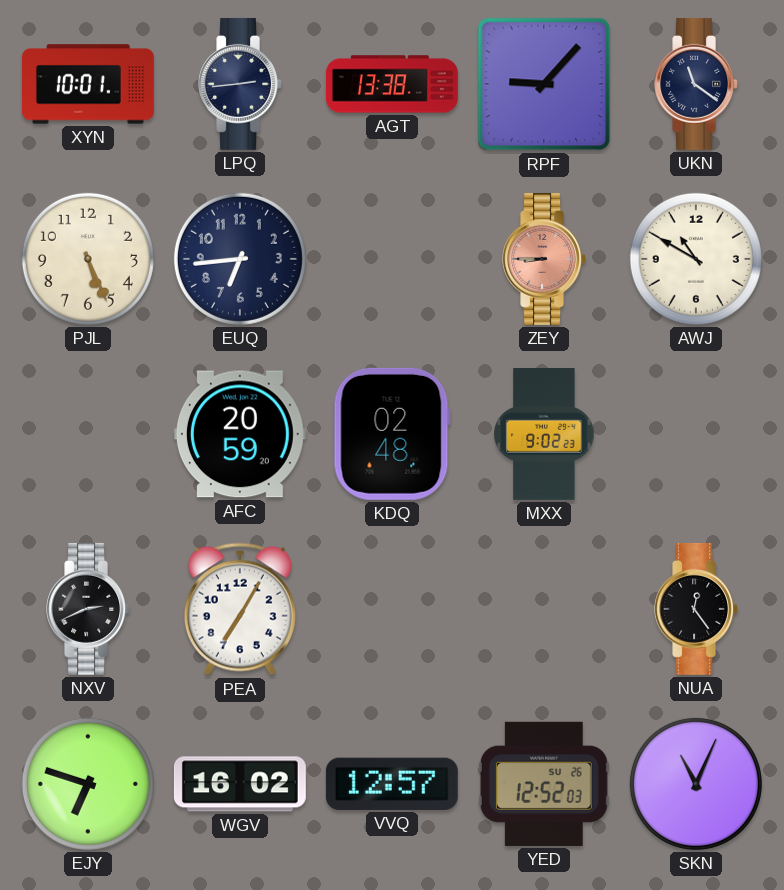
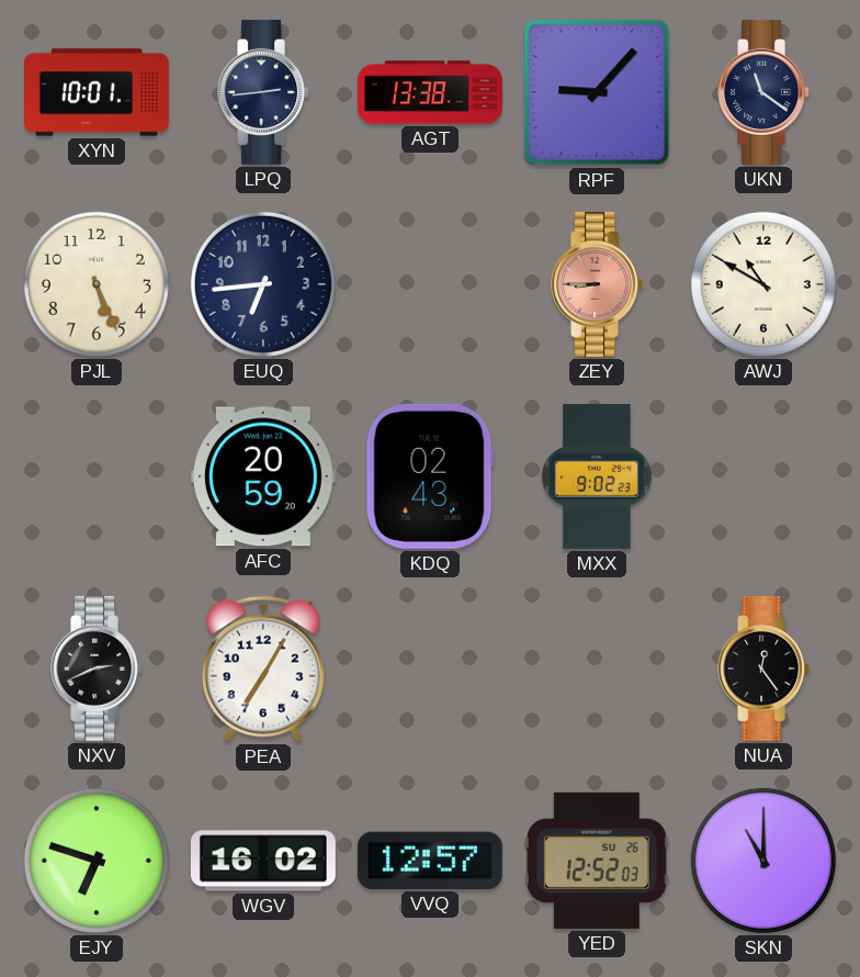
KDQ: 02:48 -> 02:43
SKN: 11:04 -> 11:00
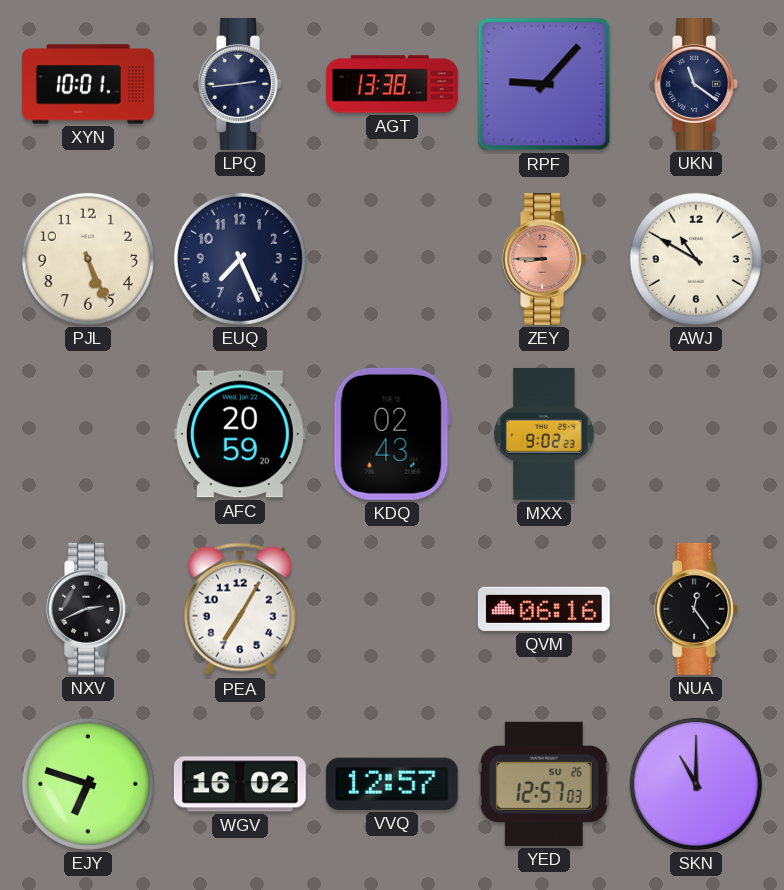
EUQ: 6:44 -> 7:26
QVM: none -> 06:16
YED: 12:52 -> 12:57
